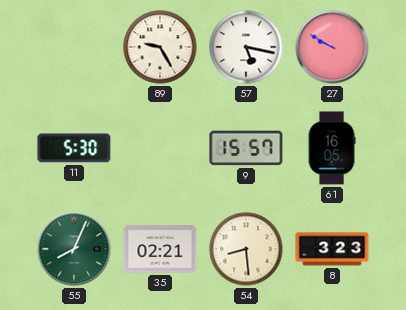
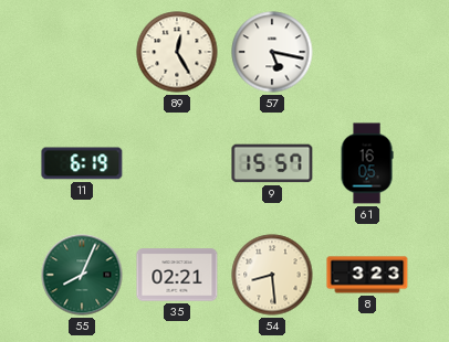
89: 9:25 -> 12:25
27: 9:50 -> none
11: 5:30 -> 6:19
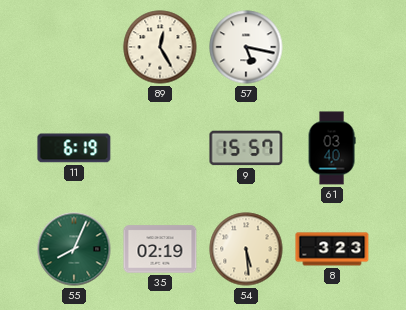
61: 16:05 -> 03:40
35: 02:21 -> 02:19
54: 8:29 -> 5:29
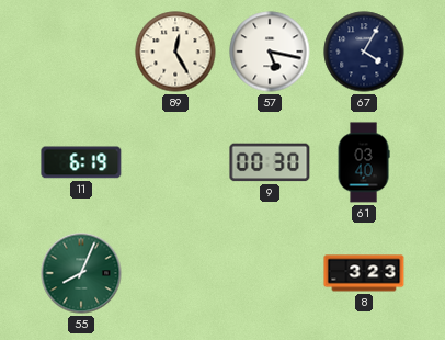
67: none -> 4:05
9: 15:57 -> 00:30
35: 02:19 -> none
54: 5:29 -> none
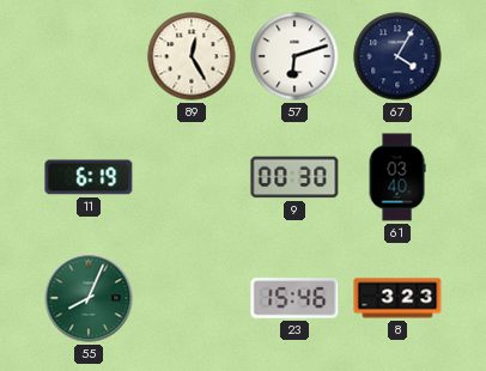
57: 5:17 -> 6:12
23: none -> 15:46
